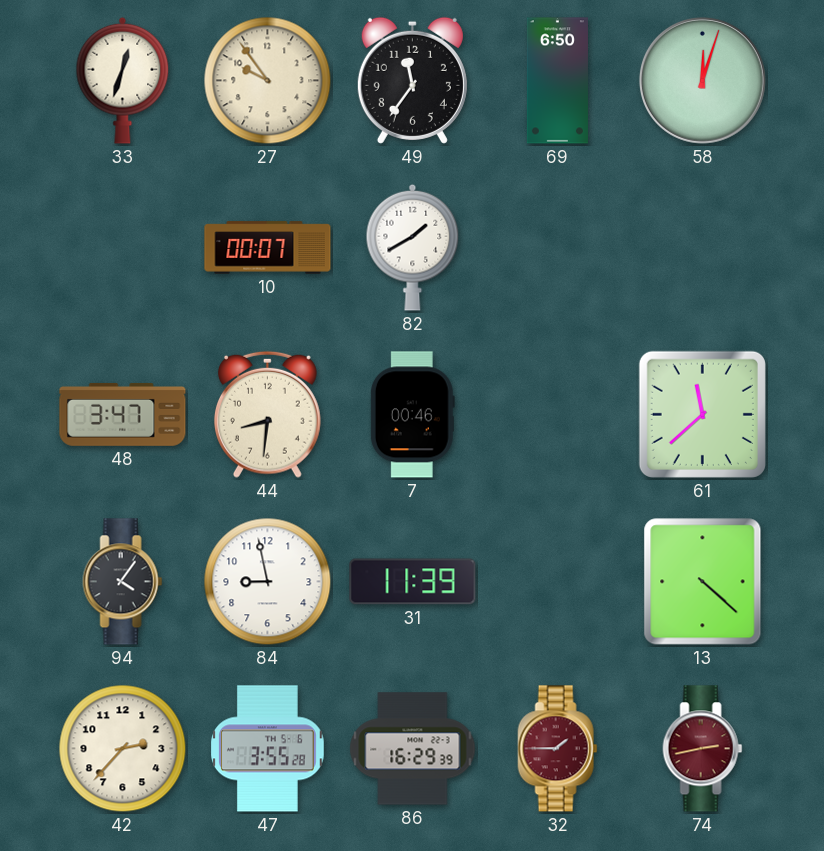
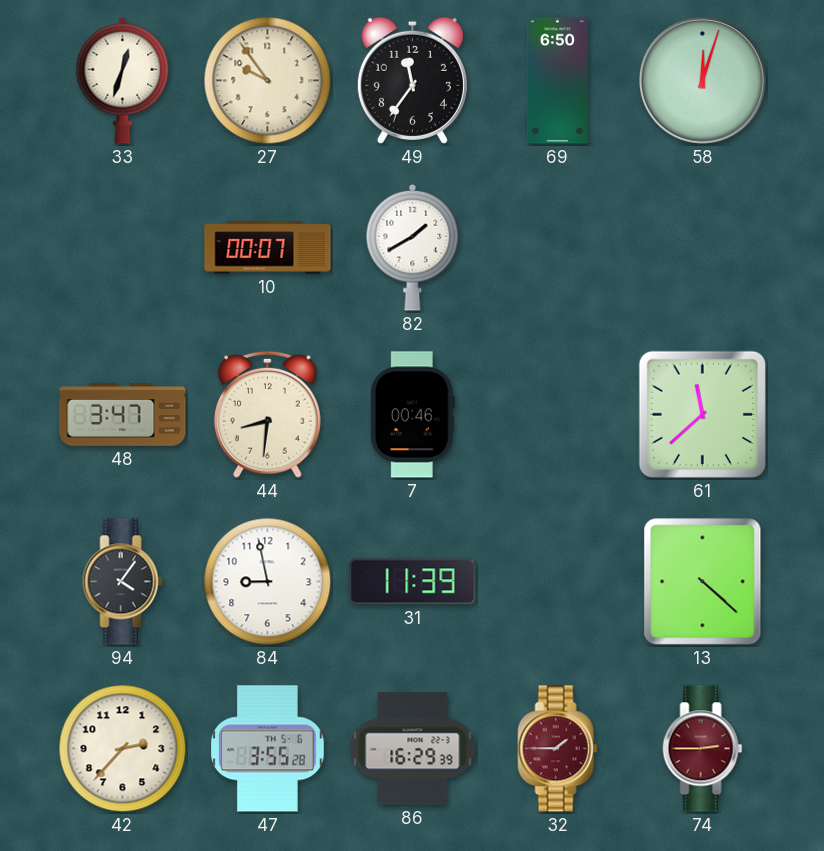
74: 2:43 -> 2:45
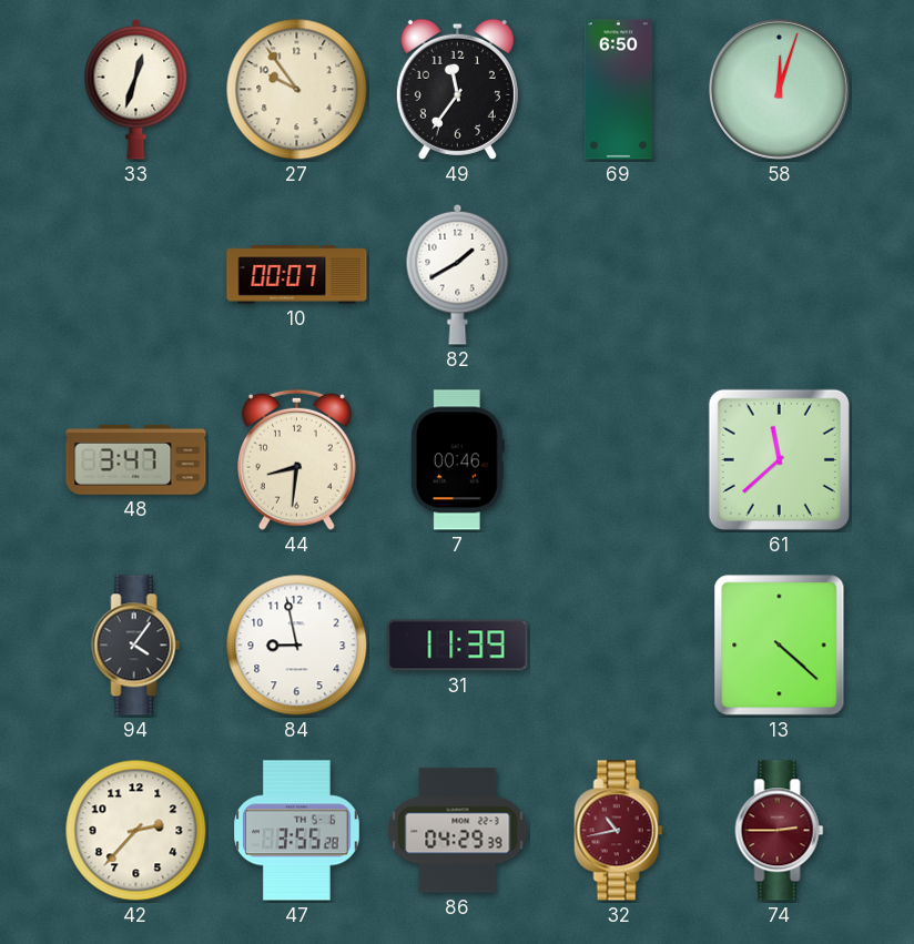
86: 16:29 -> 04:29
32: 1:45 -> 10:43
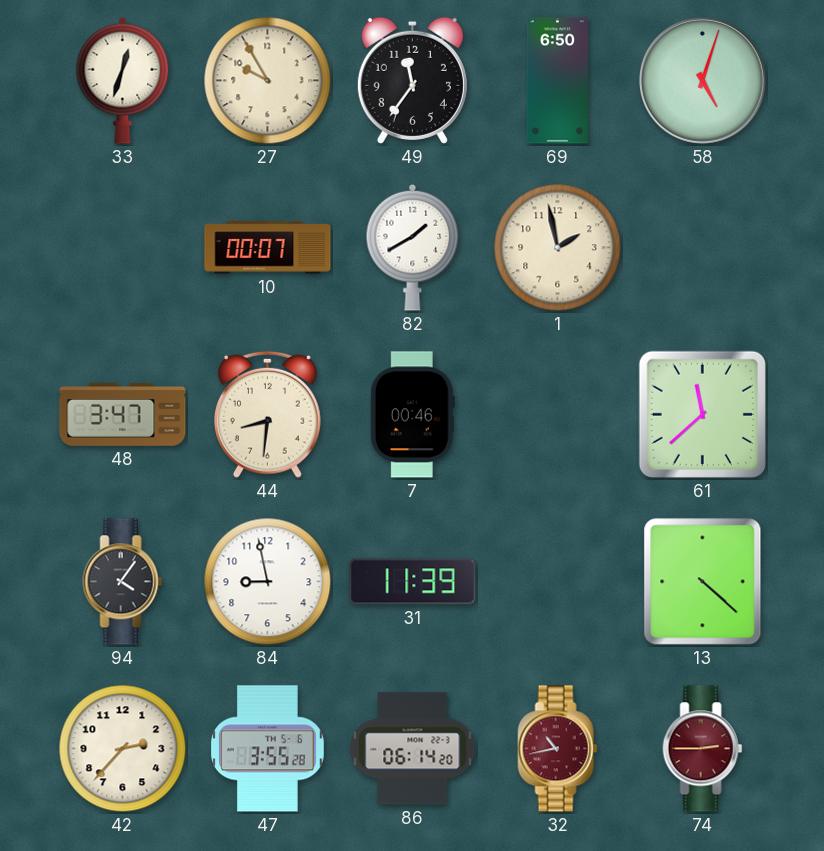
27: 9:54 -> 9:55
58: 12:03 -> 5:03
1: none -> 1:58
86: 04:29 -> 06:14
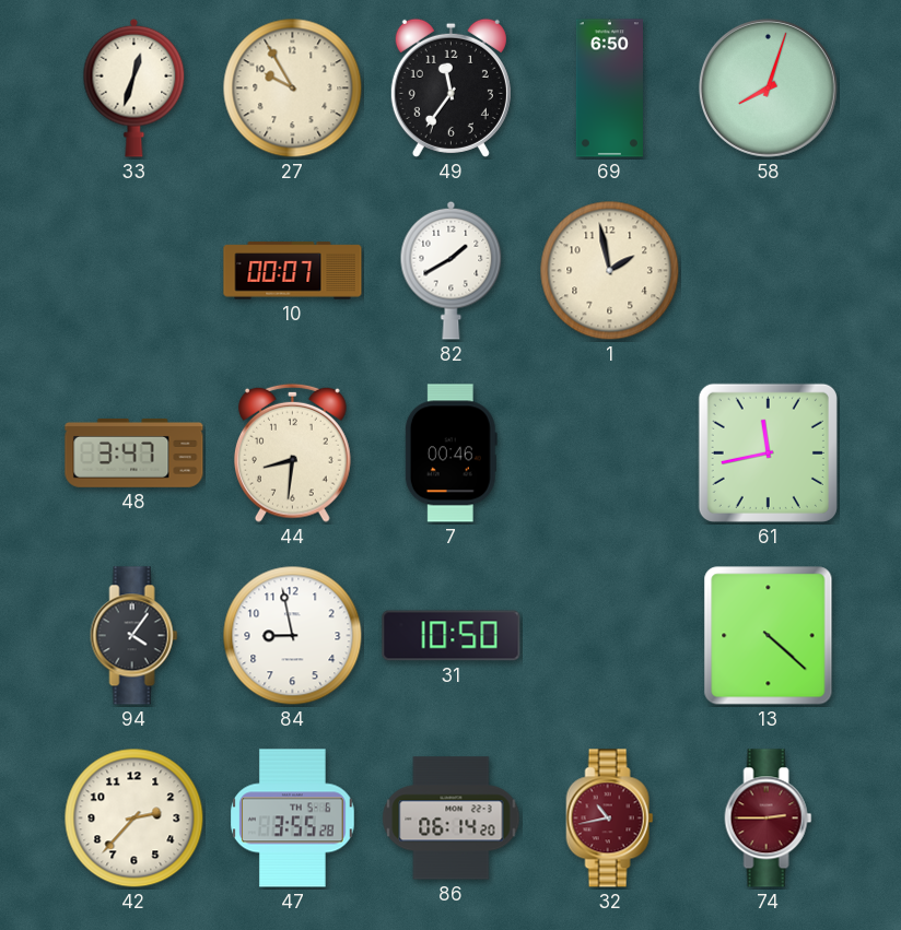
58: 5:03 -> 8:03
61: 11:38 -> 11:43
31: 11:39 -> 10:50
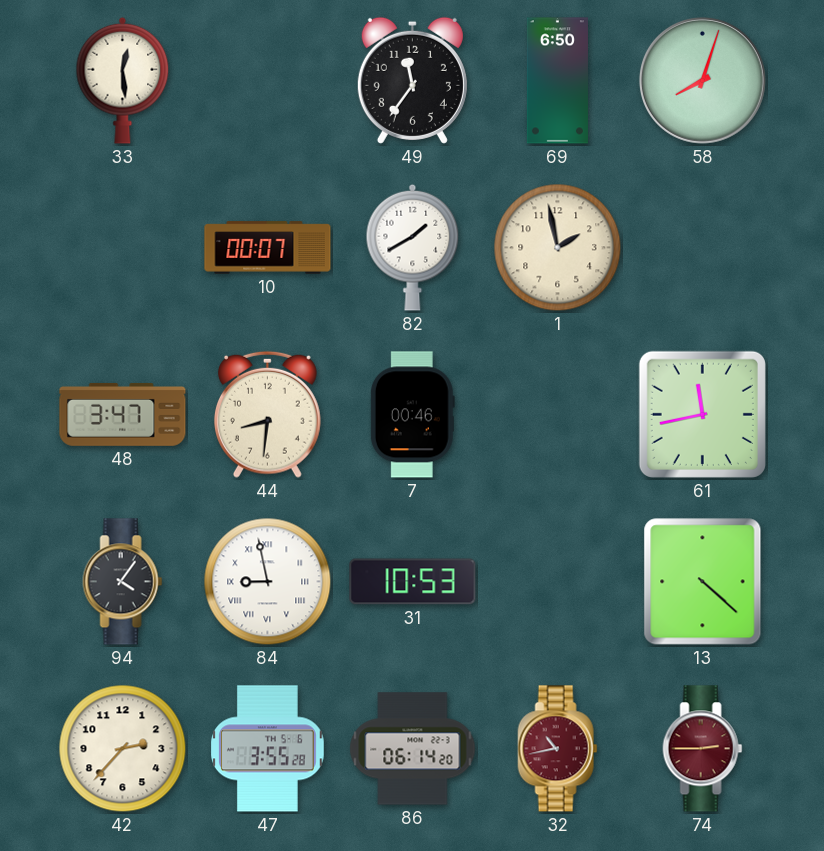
33: 12:33 -> 12:29
27: 9:55 -> none
84 numerals: Arabic -> Roman
31: 10:50 -> 10:53
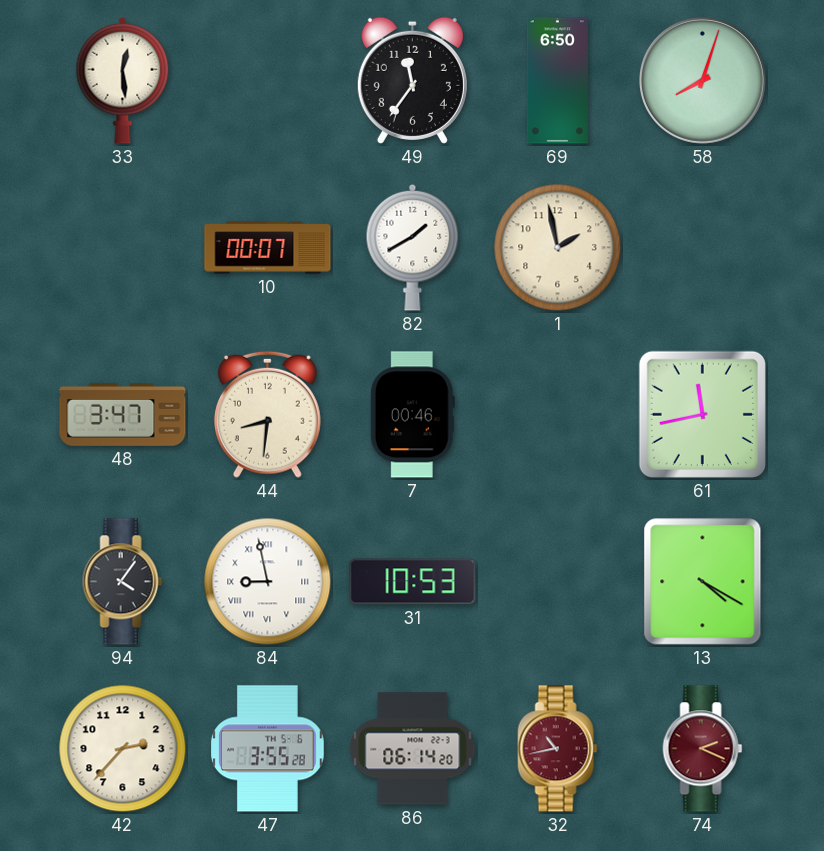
13: 4:22 -> 4:20
74: 2:45 -> 2:19
